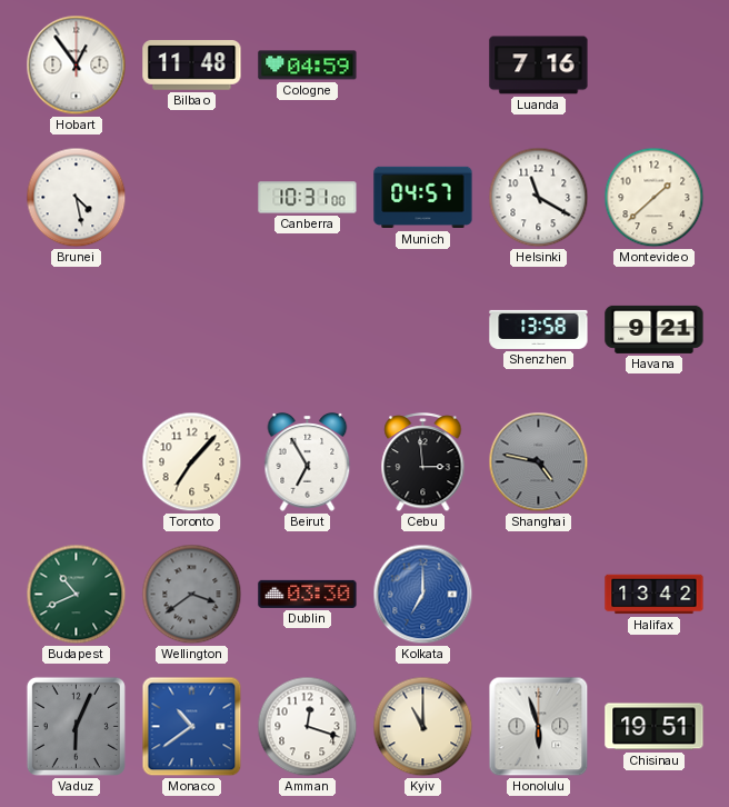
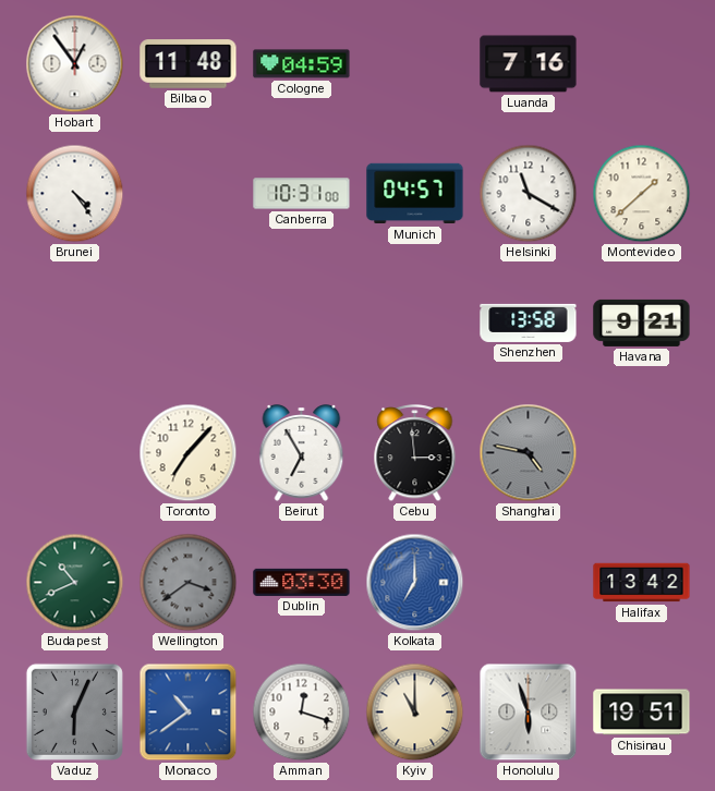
Brunei: 4:28 -> 4:24
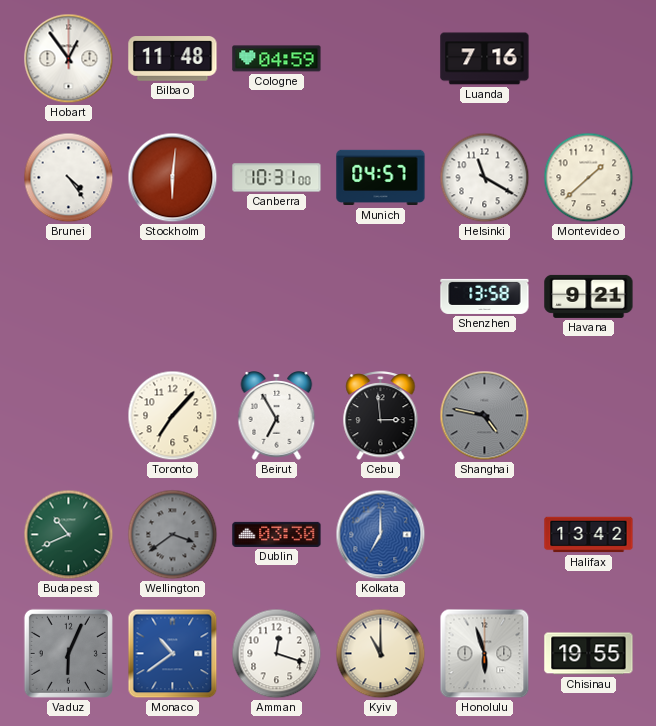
Stockholm: none -> 6:01
Chisinau: 19:51 -> 19:55
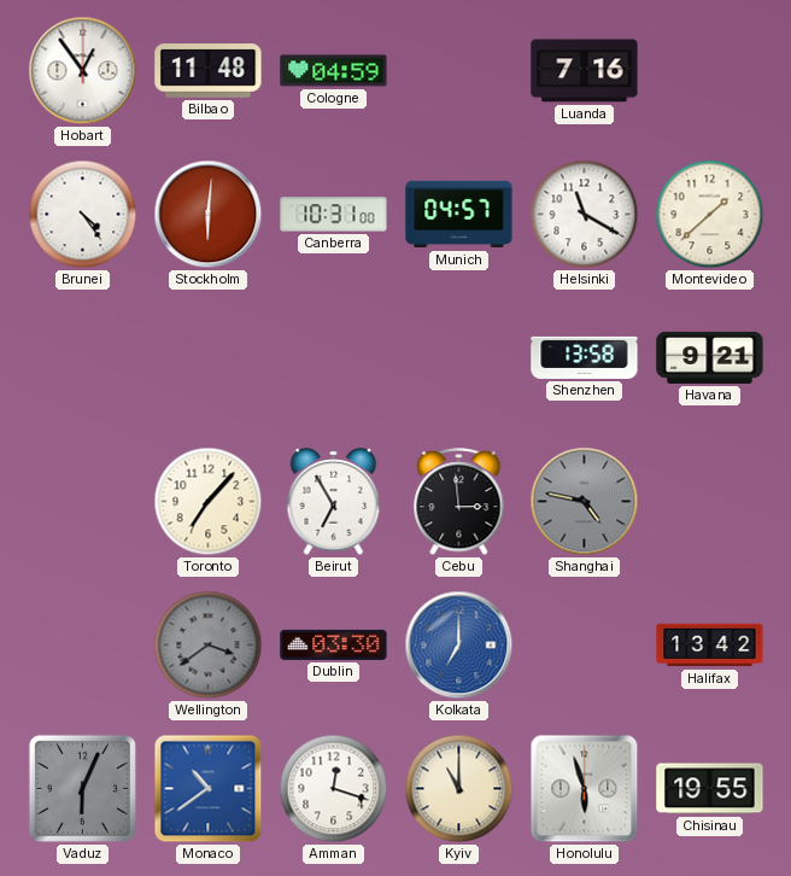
Budapest: 10:41 -> none
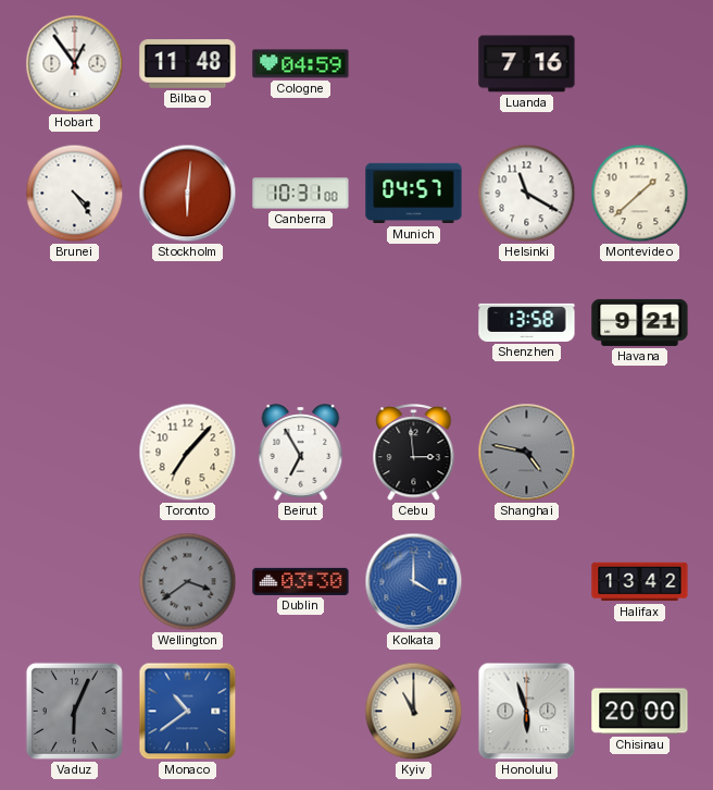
Kolkata: 7:00 -> 4:00
Amman: 12:18 -> none
Chisinau: 19:55 -> 20:00
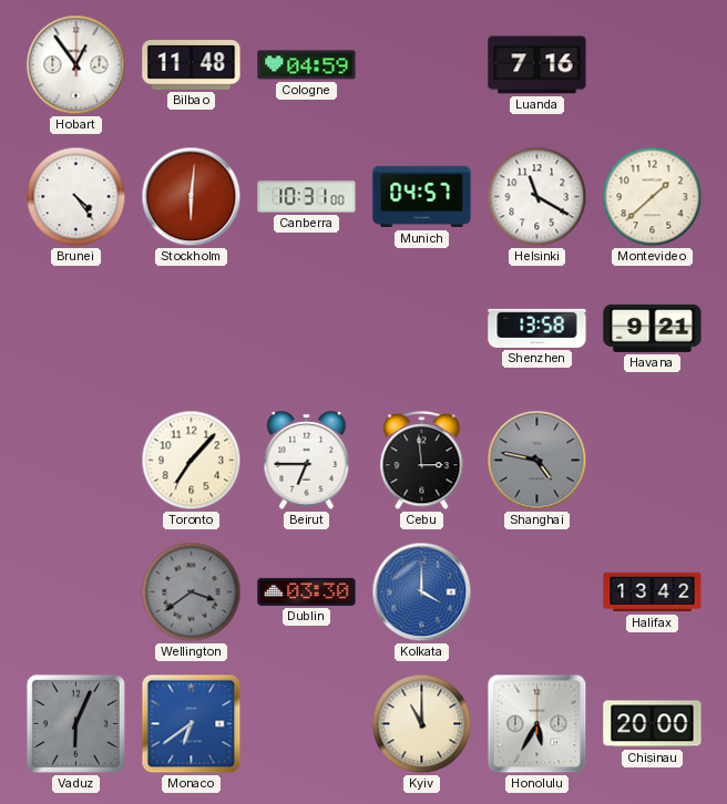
Beirut: 6:55 -> 6:45
Monaco: 10:39 -> 6:39
Honolulu: 5:57 -> 5:35
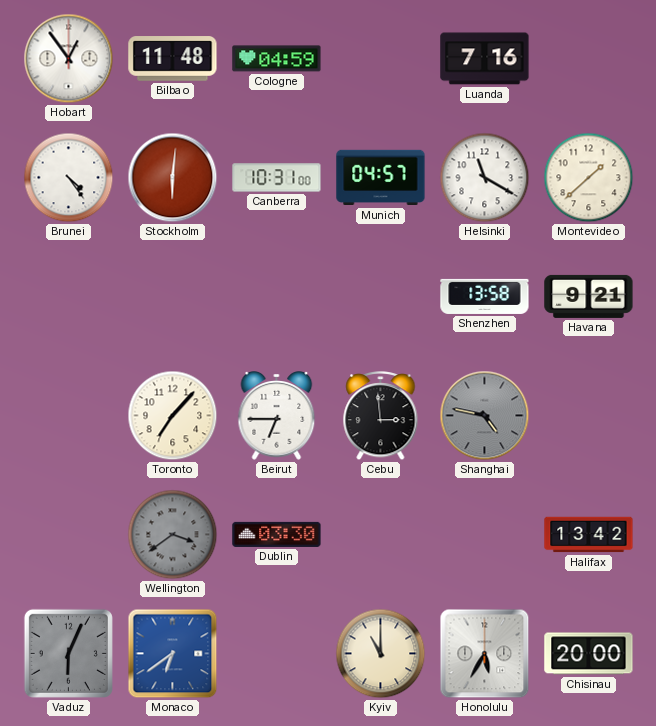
Kolkata: 4:00 -> none
